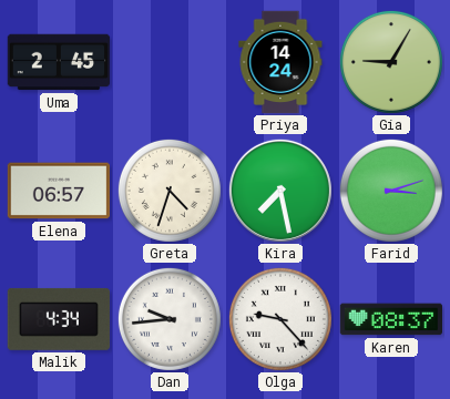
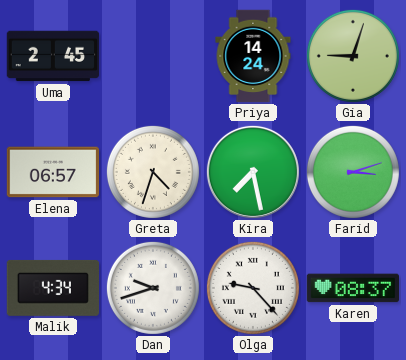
Gia: 9:05 -> 9:03
Dan: 9:44 -> 9:42
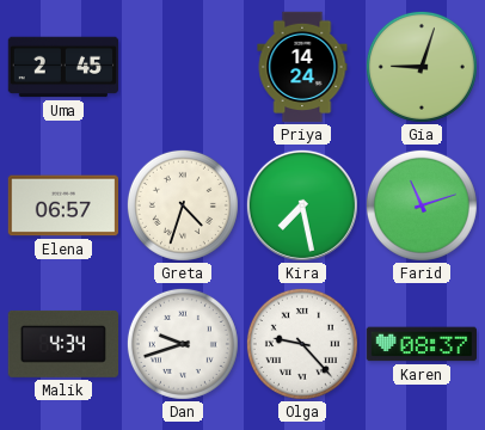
Farid: 3:12 -> 11:12
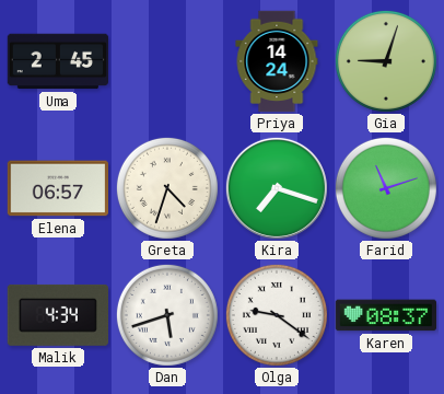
Kira: 7:28 -> 7:18
Dan: 9:42 -> 5:42
Olga: 9:23 -> 9:21
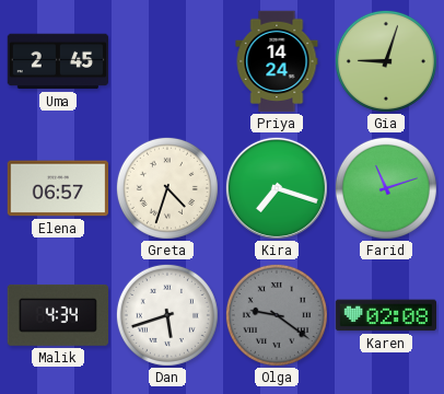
Olga dial: white -> grey
Karen: 08:37 -> 02:08
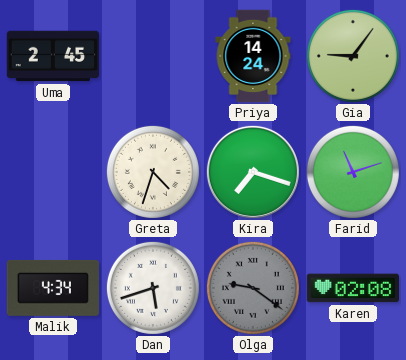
Gia: 9:03 -> 9:06
Elena: 06:57 -> none
